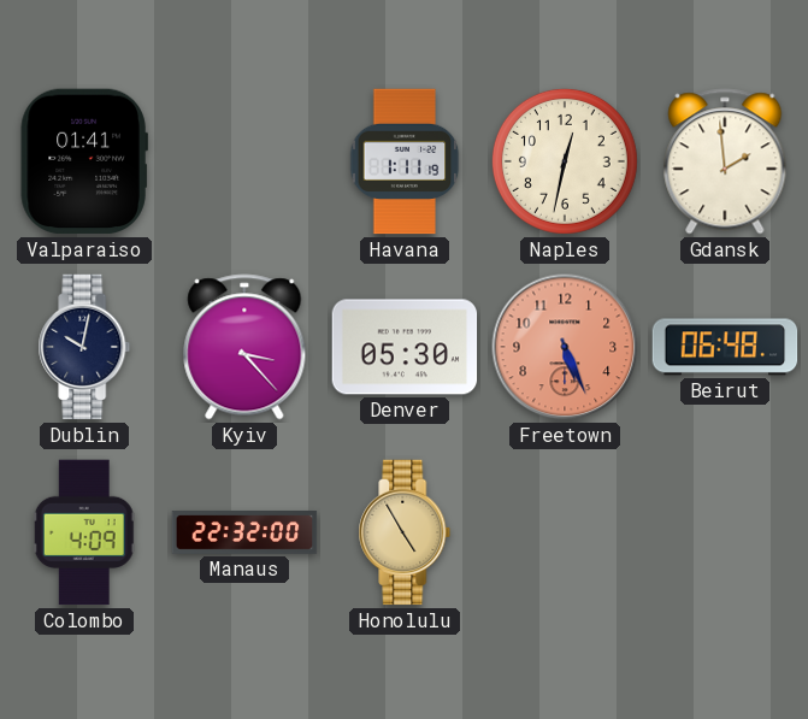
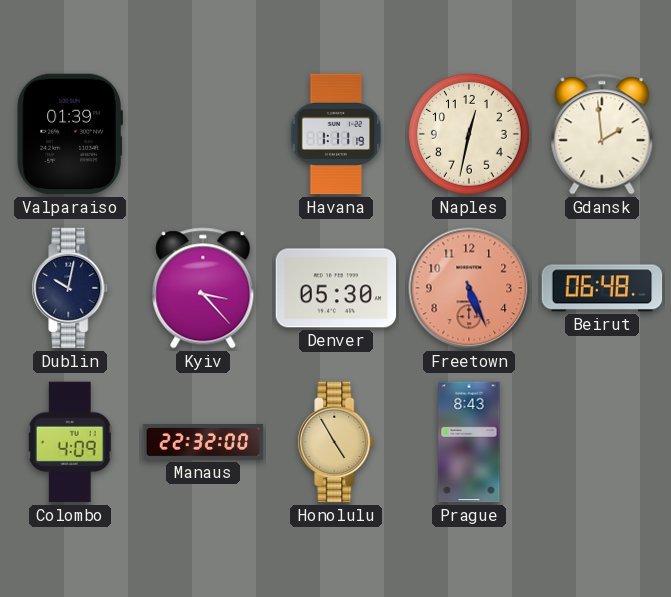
Valparaiso: 01:41 -> 01:39
Prague: none -> 8:43
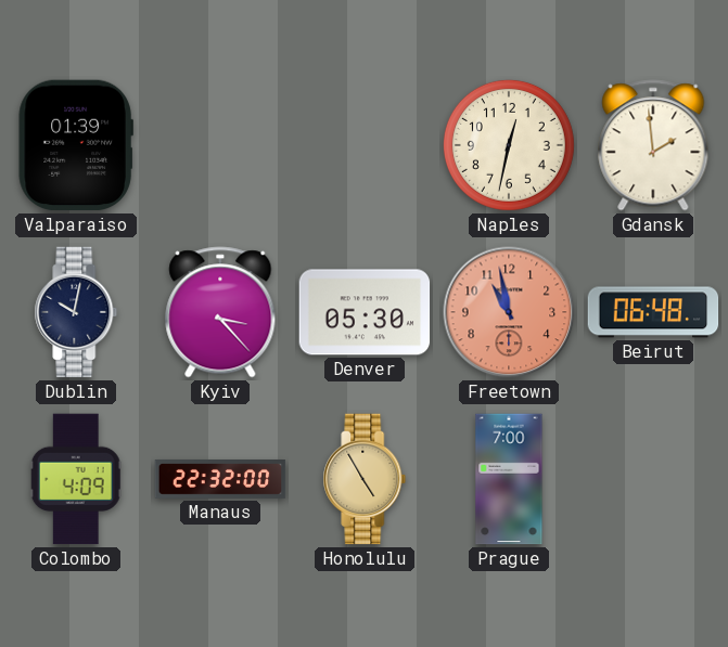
Havana: 1:11 -> none
Freetown: 5:26 -> 10:58
Prague: 8:43 -> 7:00
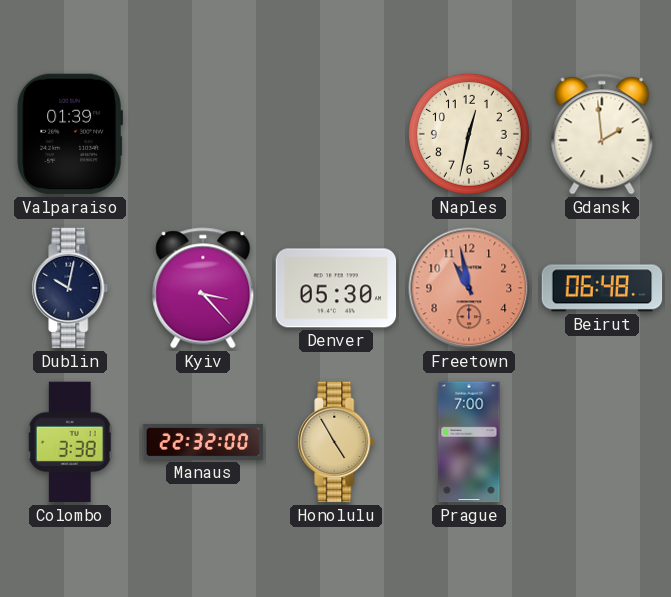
Colombo: 4:09 -> 3:38
